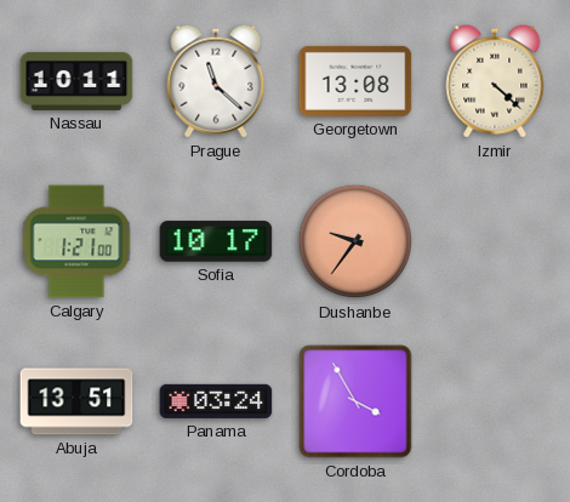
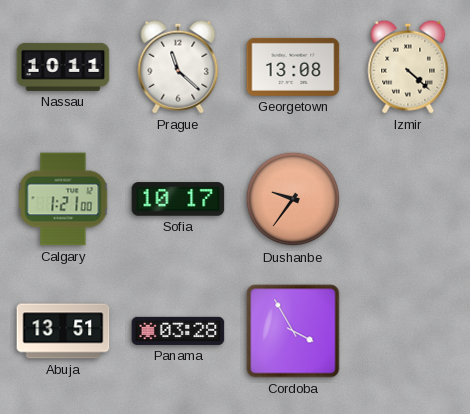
Panama: 03:24 -> 03:28
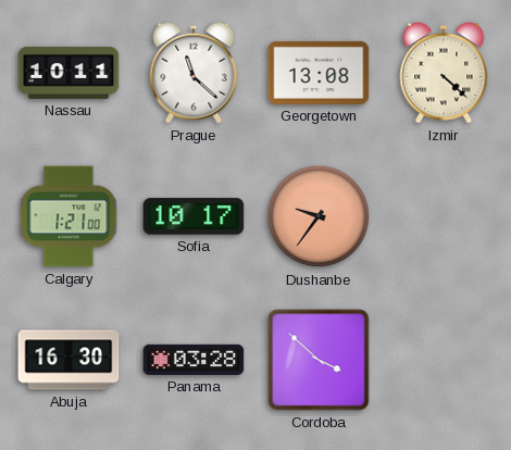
Abuja: 13:51 -> 16:30
Cordoba: 3:55 -> 3:52
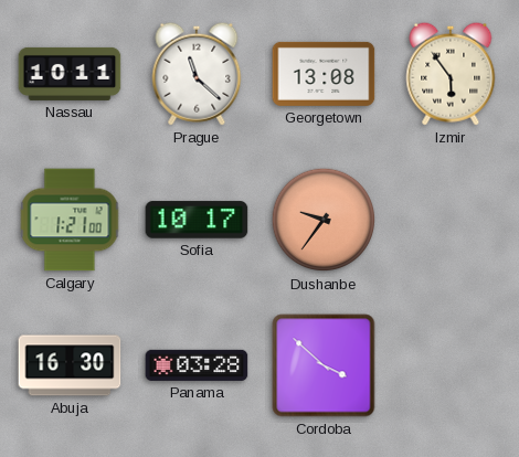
Izmir: 4:22 -> 5:54
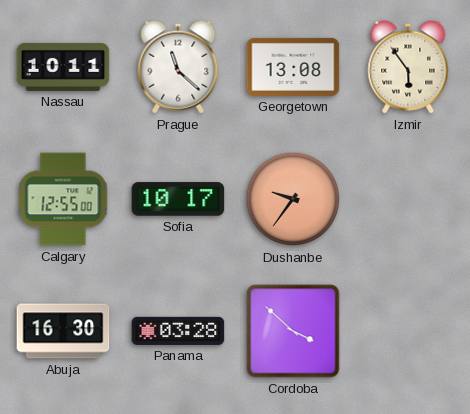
Calgary: 1:21 -> 12:55
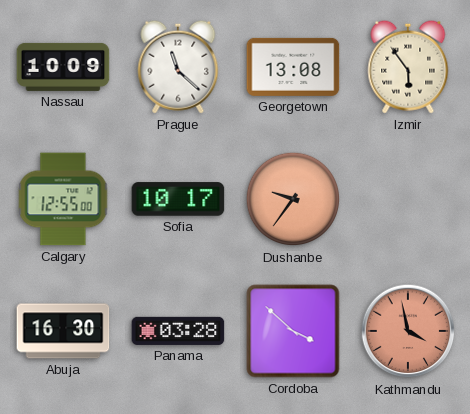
Nassau: 10:11 -> 10:09
Kathmandu: none -> 3:58
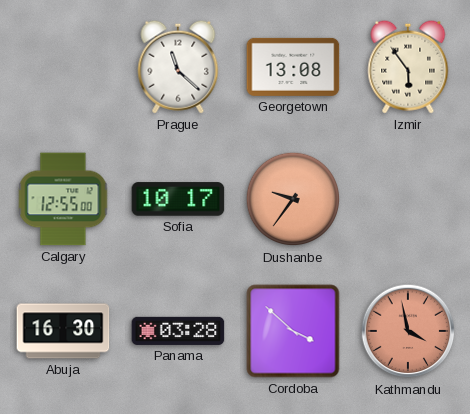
Nassau: 10:09 -> none
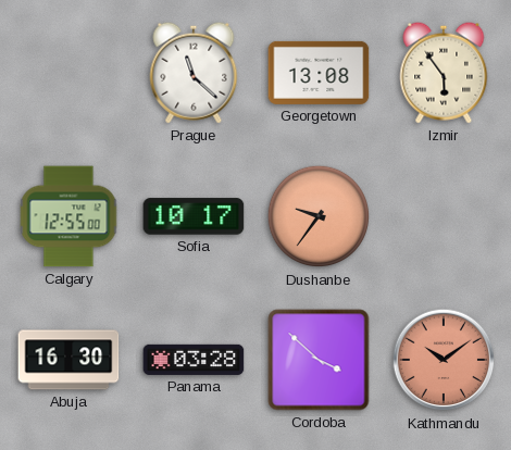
Kathmandu: 3:58 -> 10:09
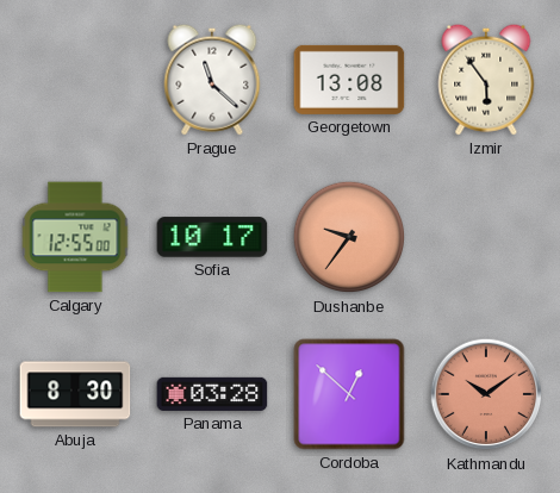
Abuja: 16:30 -> 8:30
Cordoba: 3:52 -> 12:52
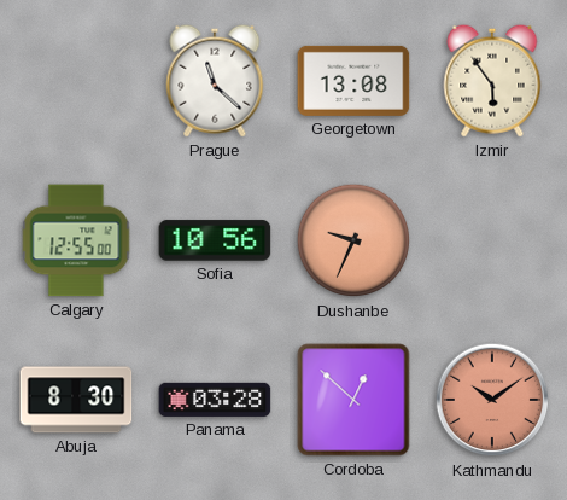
Sofia: 10:17 -> 10:56
Dushanbe: 9:36 -> 9:34
